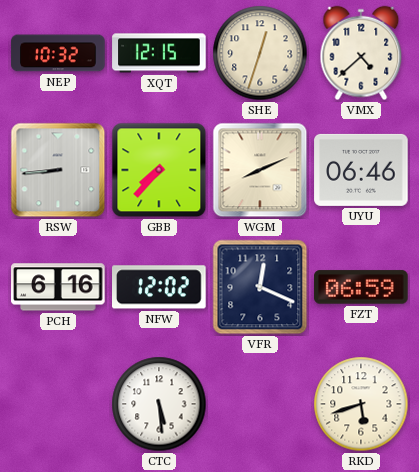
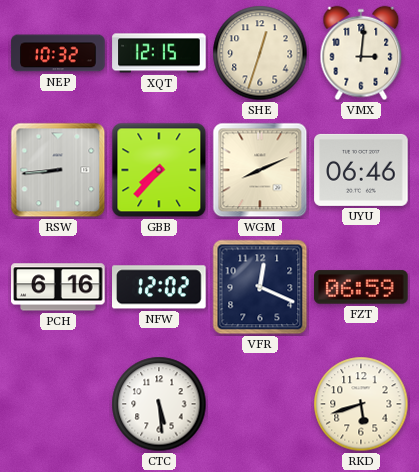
VMX: 4:38 -> 3:01
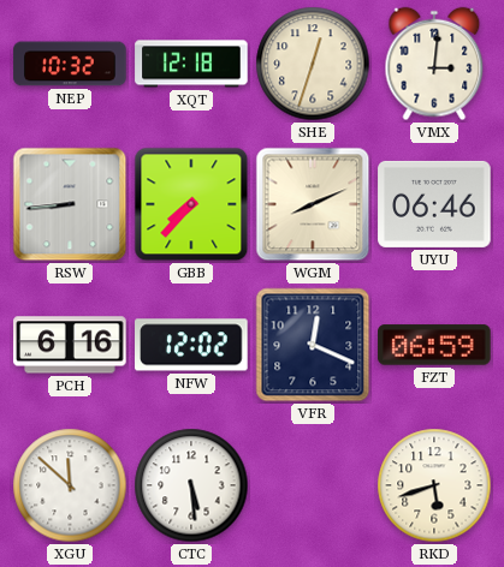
XQT: 12:15 -> 12:18
XGU: none -> 11:52
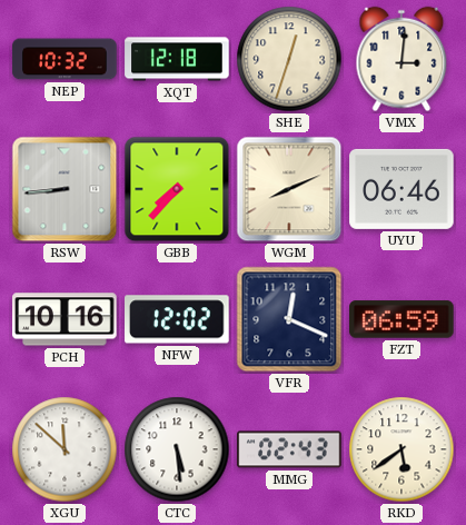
PCH: 6:16 -> 10:16
MMG: none -> 02:43
RKD: 5:42 -> 5:39
